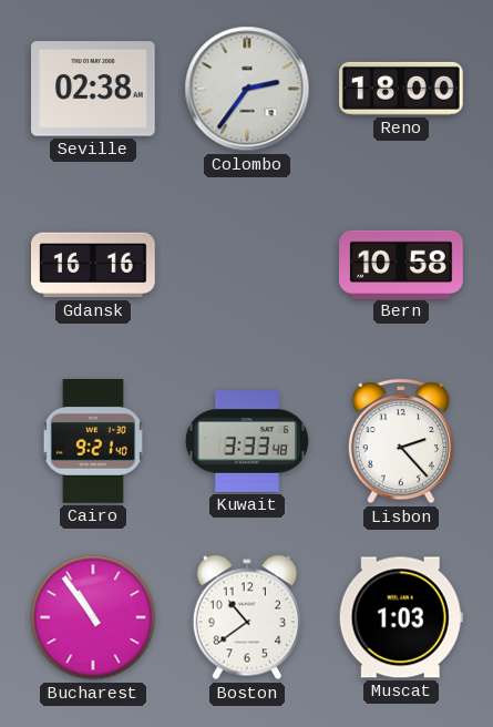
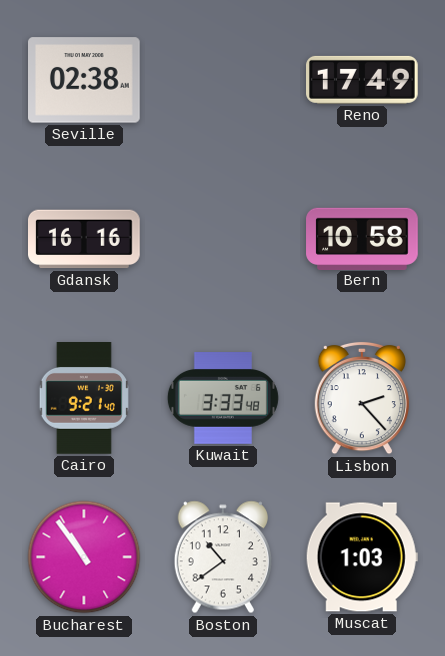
Colombo: 2:36 -> none
Reno: 18:00 -> 17:49
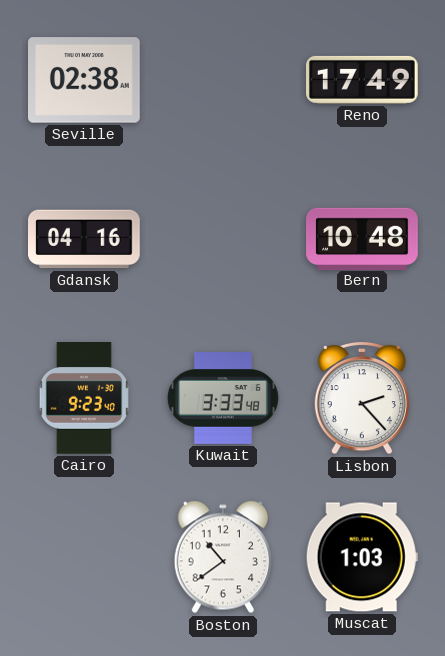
Gdansk: 16:16 -> 04:16
Bern: 10:58 -> 10:48
Cairo: 9:21 -> 9:23
Bucharest: 10:54 -> none
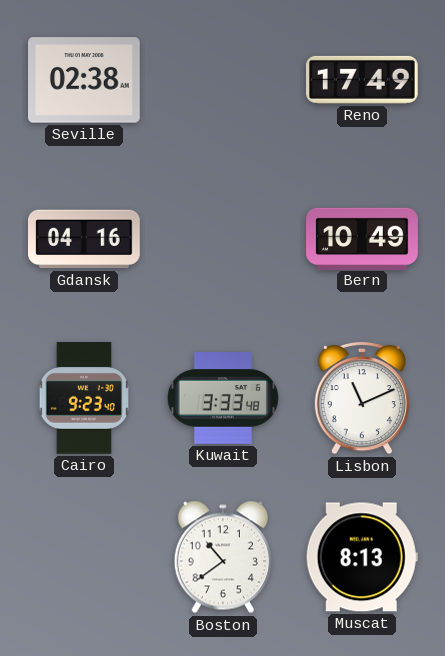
Bern: 10:48 -> 10:49
Lisbon: 2:23 -> 11:11
Muscat: 1:03 -> 8:13
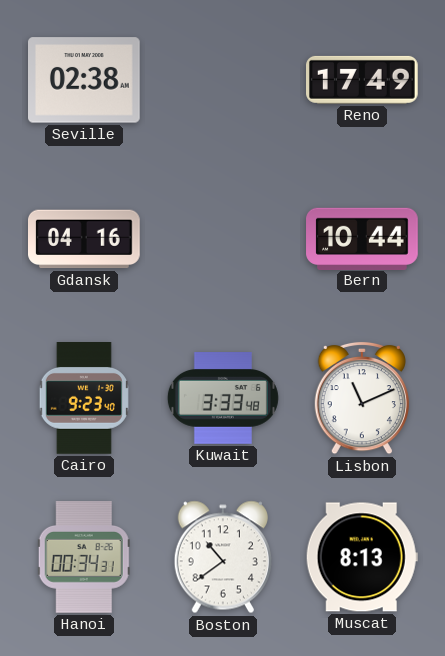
Bern: 10:49 -> 10:44
Hanoi: none -> 00:34
